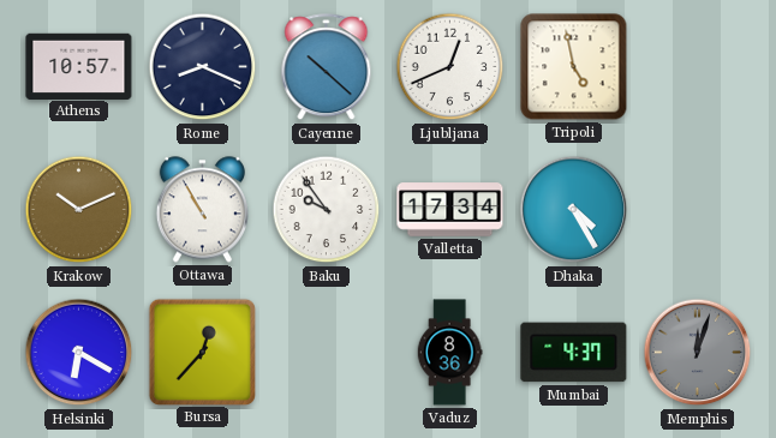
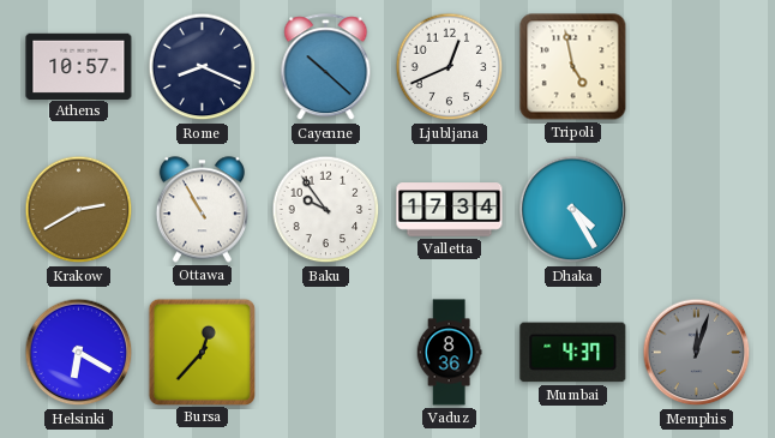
Krakow: 10:11 -> 2:40
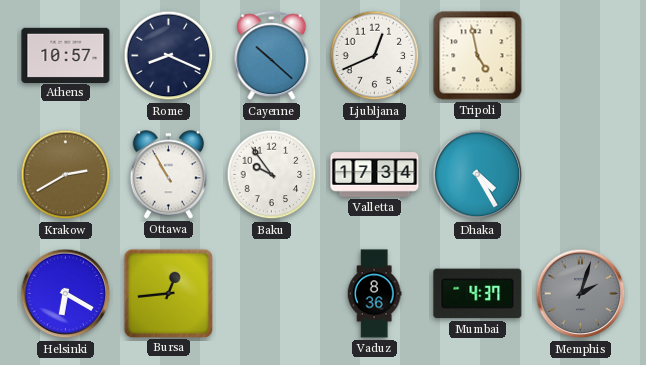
Bursa: 12:37 -> 12:44
Memphis: 12:03 -> 2:03
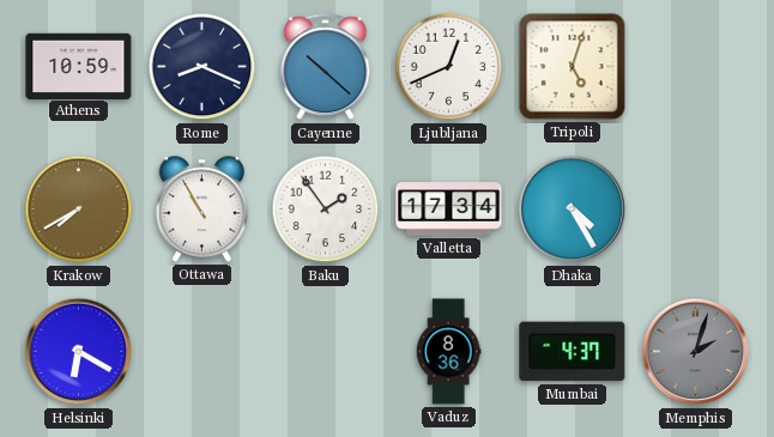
Athens: 10:57 -> 10:59
Tripoli: 4:58 -> 5:03
Krakow: 2:40 -> 7:40
Baku: 9:54 -> 1:54
Bursa: 12:44 -> none
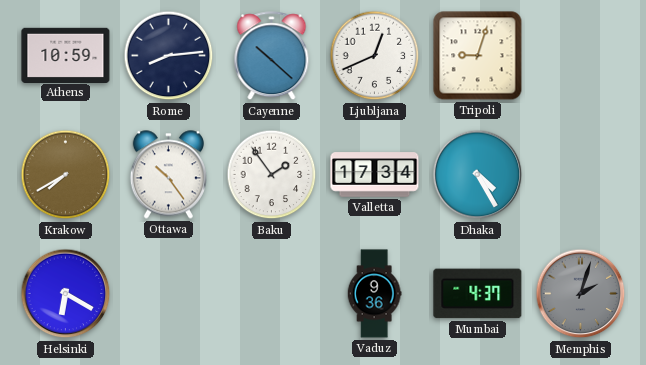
Rome: 8:19 -> 8:14
Tripoli: 5:03 -> 9:03
Ottawa: 10:55 -> 10:24
Vaduz: 8:36 -> 9:36
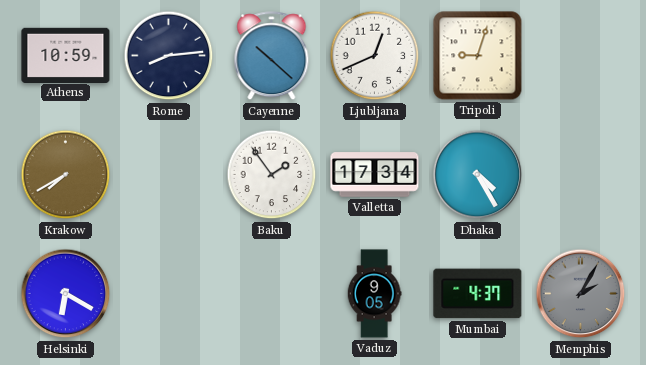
Ottawa: 10:24 -> none
Vaduz: 9:36 -> 9:05
Memphis: 2:03 -> 2:05
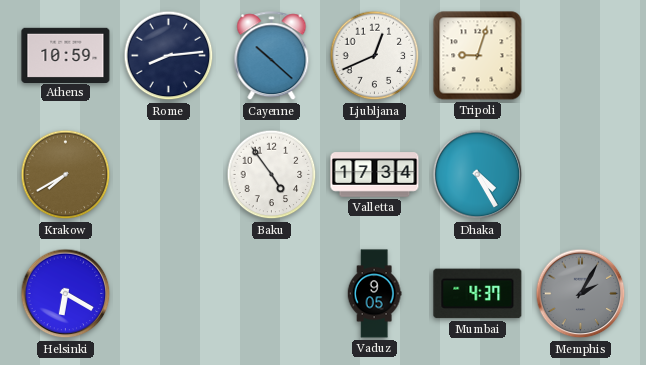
Baku: 1:54 -> 4:54
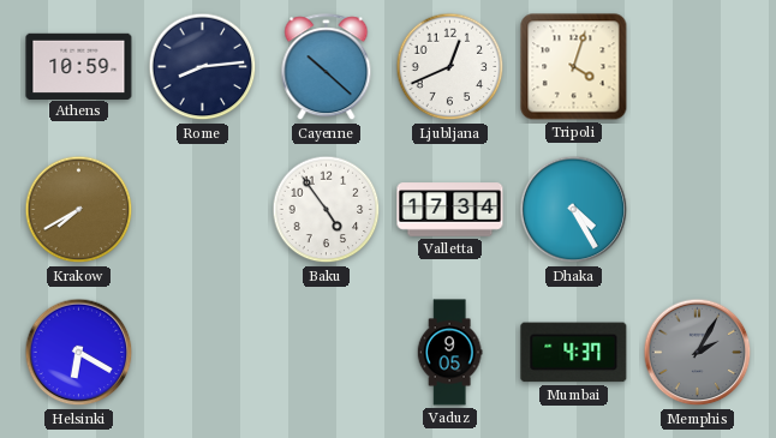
Tripoli: 9:03 -> 4:03
